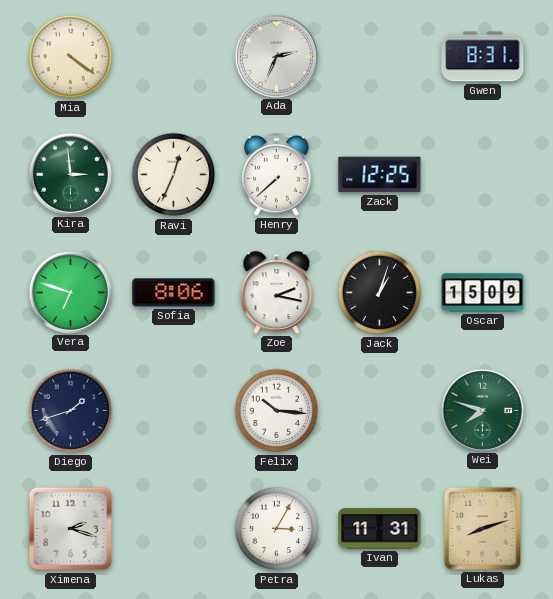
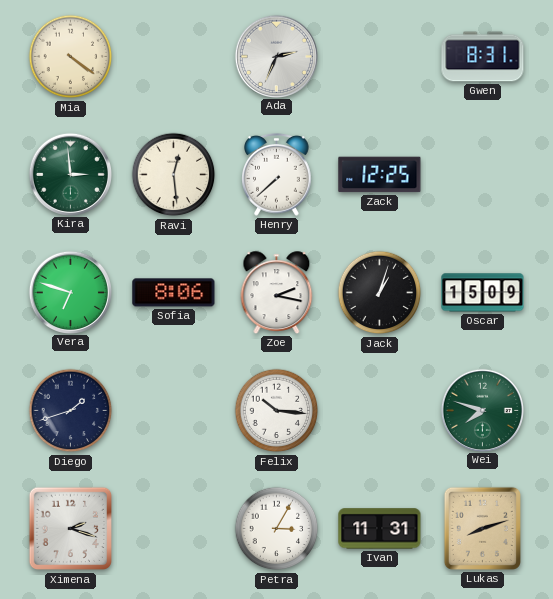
Ravi: 12:34 -> 12:29
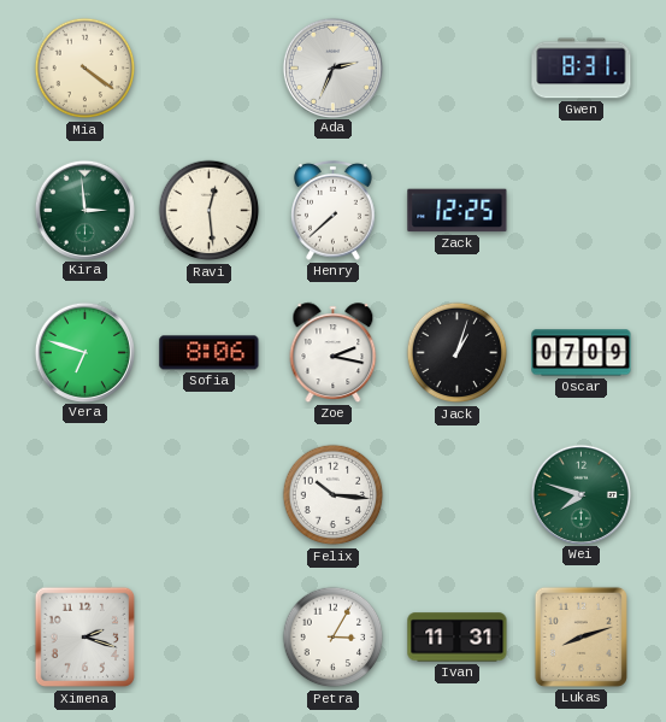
Oscar: 15:09 -> 07:09
Diego: 1:42 -> none
